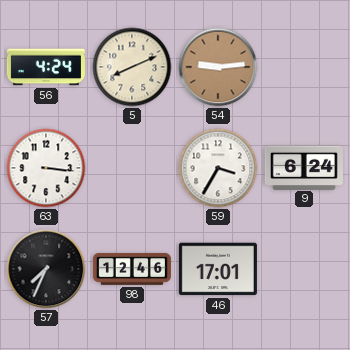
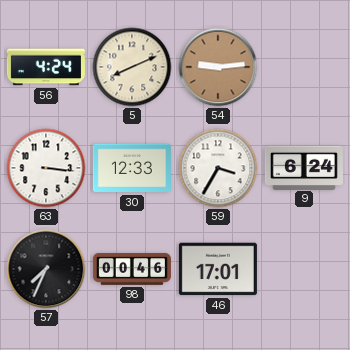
30: none -> 12:33
98: 12:46 -> 00:46
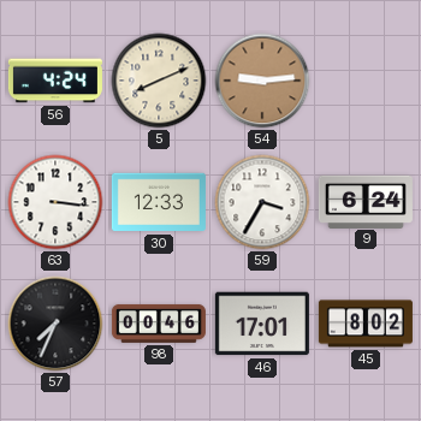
45: none -> 8:02
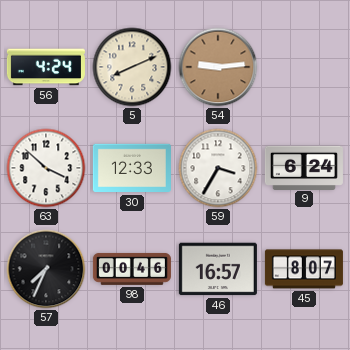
63: 3:16 -> 3:52
46: 17:01 -> 16:57
45: 8:02 -> 8:07
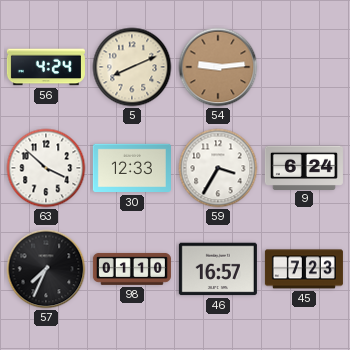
98: 00:46 -> 01:10
45: 8:07 -> 7:23
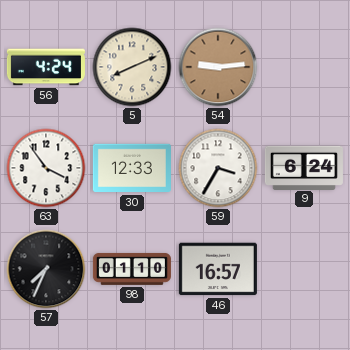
63: 3:52 -> 3:54
45: 7:23 -> none
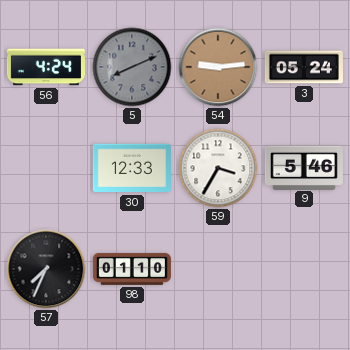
5 dial: cream -> grey
3: none -> 05:24
63: 3:54 -> none
9: 6:24 -> 5:46
46: 16:57 -> none
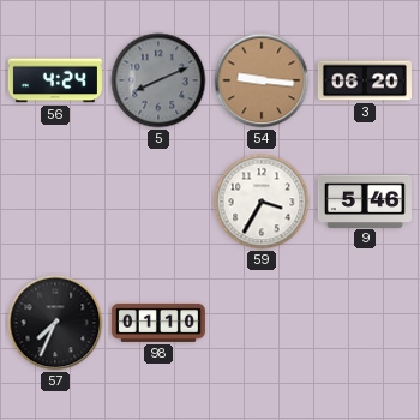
54: 9:14 -> 9:16
3: 05:24 -> 06:20
30: 12:33 -> none
